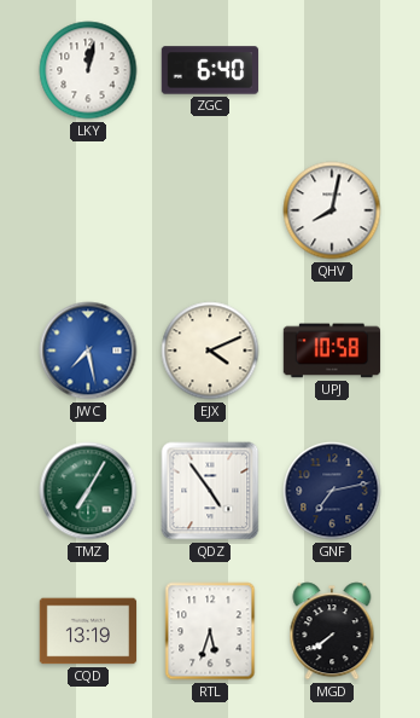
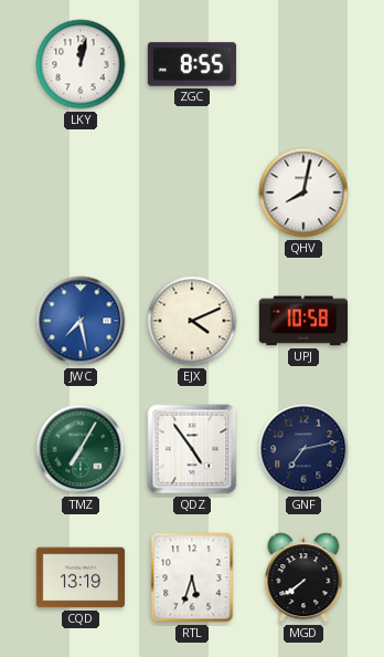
ZGC: 6:40 -> 8:55
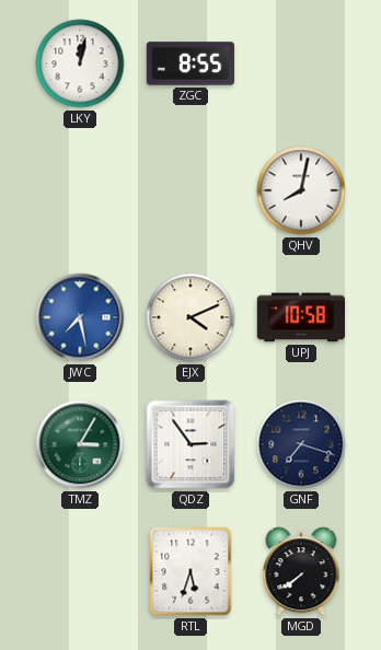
TMZ: 7:05 -> 3:05
QDZ: 4:54 -> 2:54
GNF: 7:13 -> 7:18
CQD: 13:19 -> none
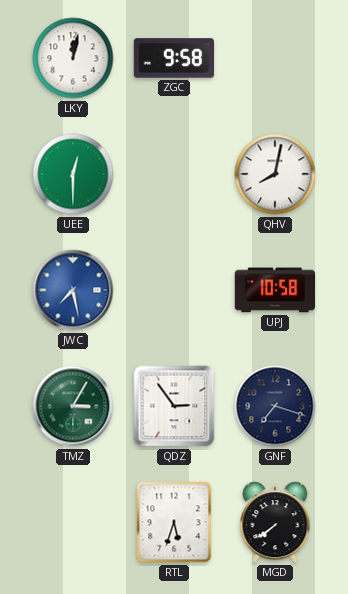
ZGC: 8:55 -> 9:58
UEE: none -> 12:30
EJX: 4:11 -> none
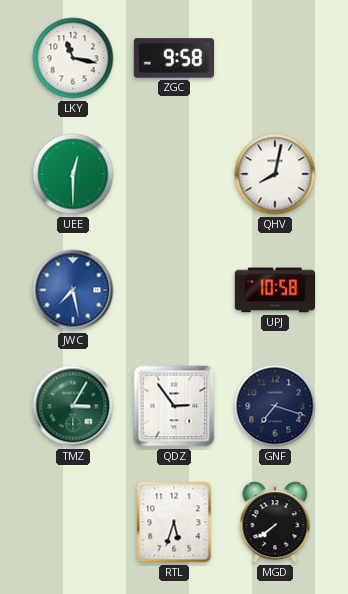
LKY: 12:02 -> 11:17
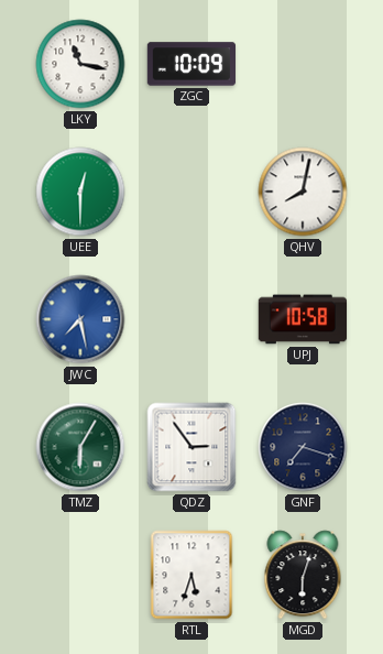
ZGC: 9:58 -> 10:09
TMZ: 3:05 -> 6:05
MGD: 7:39 -> 6:03
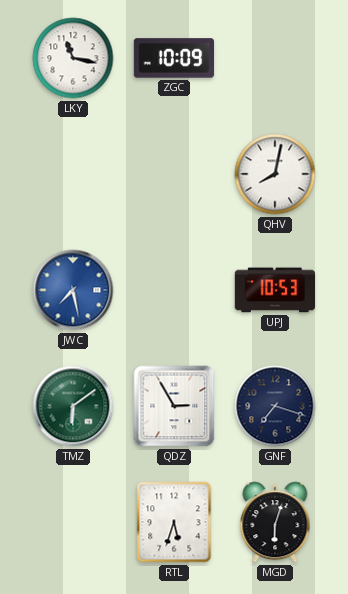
UEE: 12:30 -> none
UPJ: 10:58 -> 10:53
TMZ: 6:05 -> 6:09
QDZ: 2:54 -> 2:55
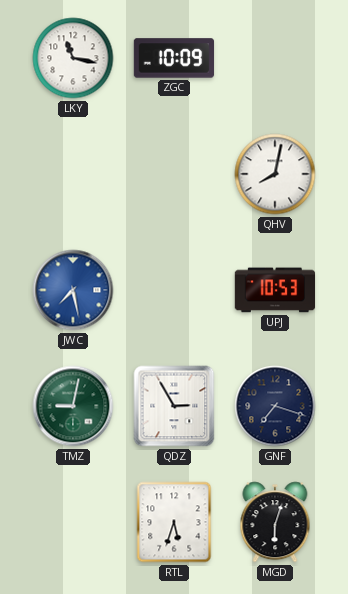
TMZ: 6:09 -> 9:02
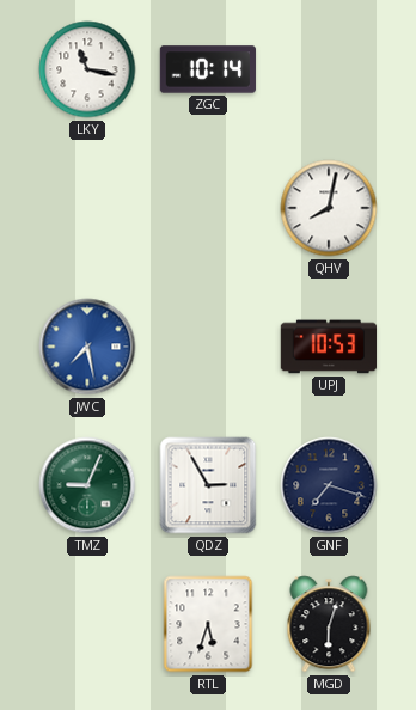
ZGC: 10:09 -> 10:14
TMZ: 9:02 -> 9:04
